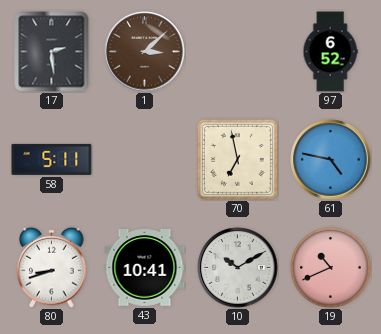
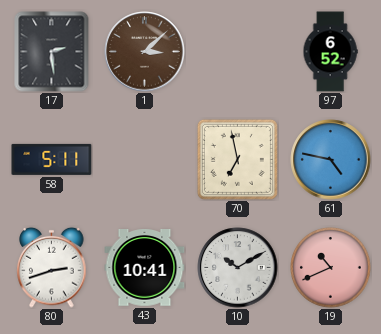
80: 8:42 -> 2:42
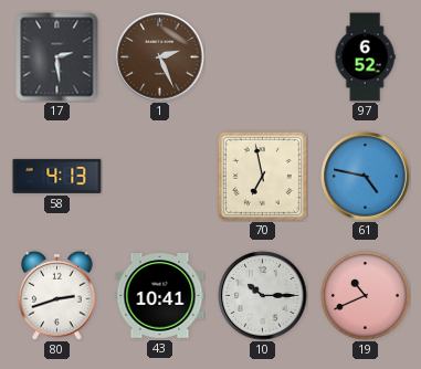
1: 3:08 -> 2:26
58: 5:11 -> 4:13
10: 10:10 -> 10:15
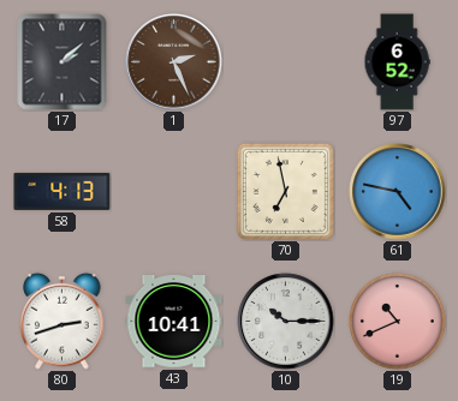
17: 2:29 -> 2:08
